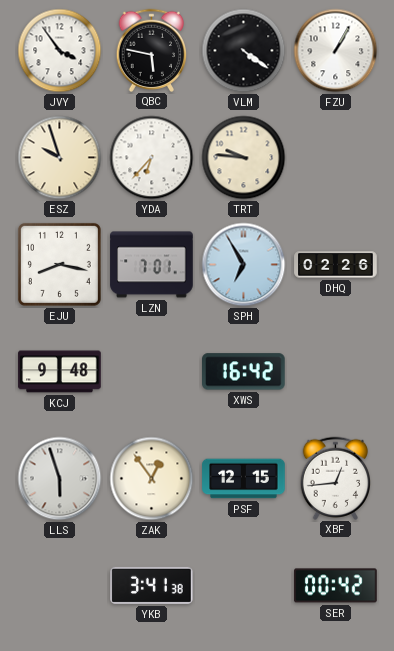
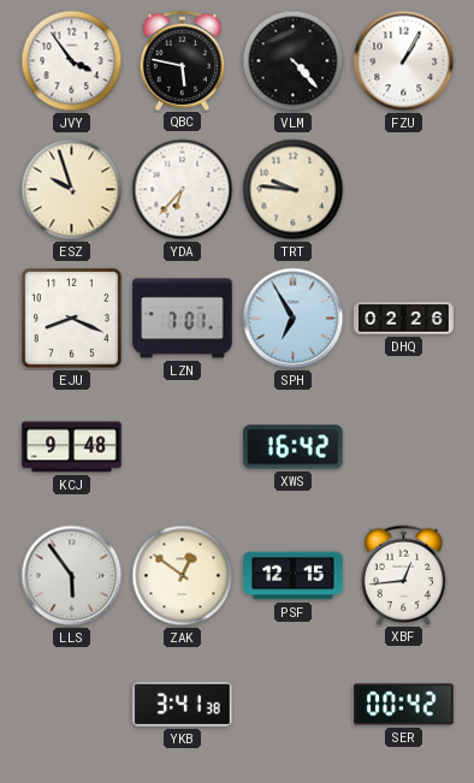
VLM: 4:21 -> 4:23
EJU: 8:17 -> 8:19
LLS: 5:57 -> 5:54
ZAK: 12:54 -> 12:51
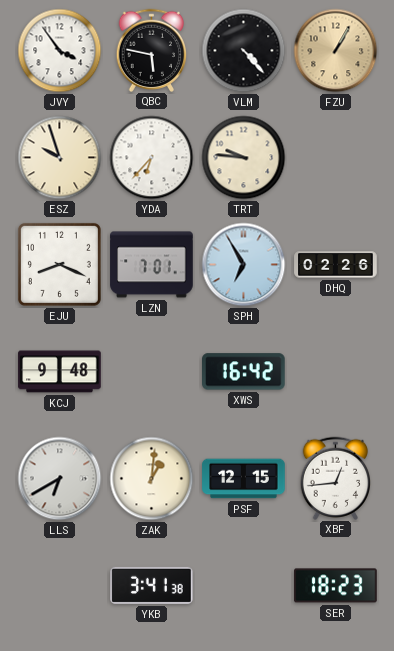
FZU dial: white -> champagne
LLS: 5:54 -> 6:40
ZAK: 12:51 -> 1:01
SER: 00:42 -> 18:23
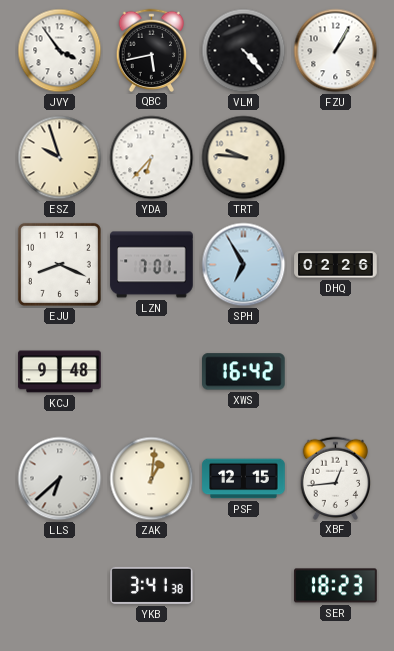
QBC: 5:47 -> 5:43
FZU dial: champagne -> white
LLS: 6:40 -> 6:38
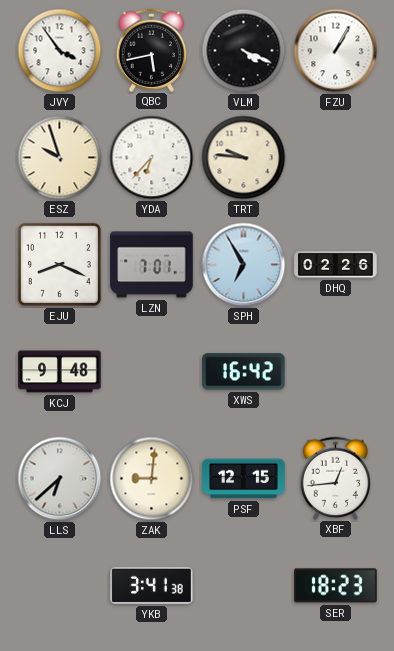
VLM: 4:23 -> 4:19
ZAK: 1:01 -> 9:01
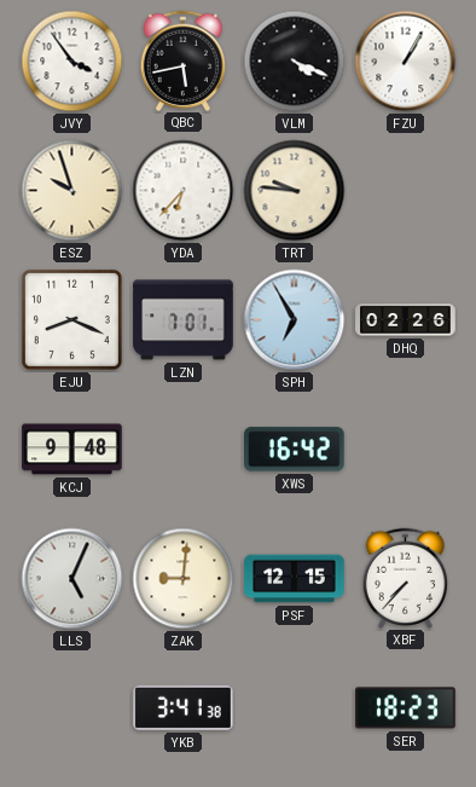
LLS: 6:38 -> 5:04
XBF: 12:44 -> 7:37
